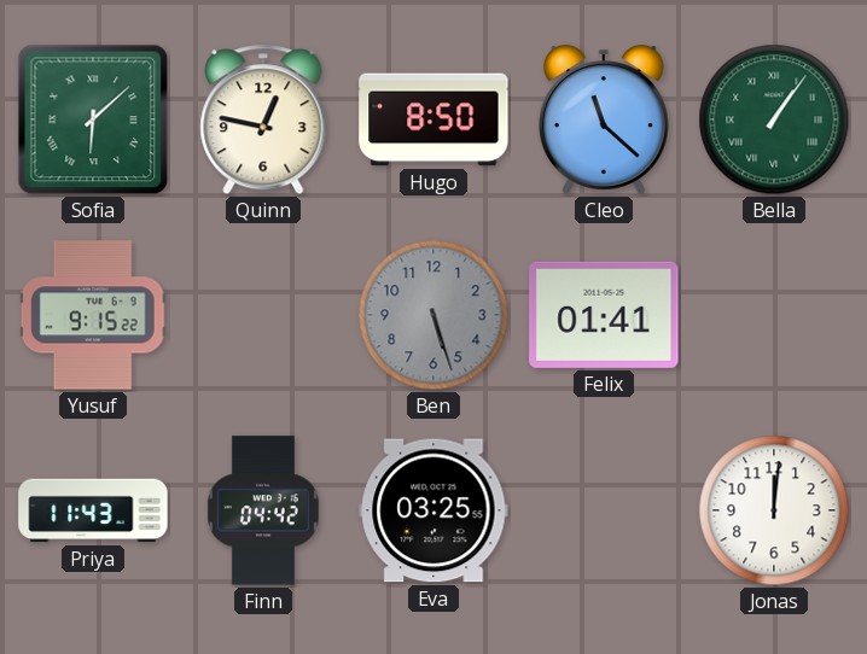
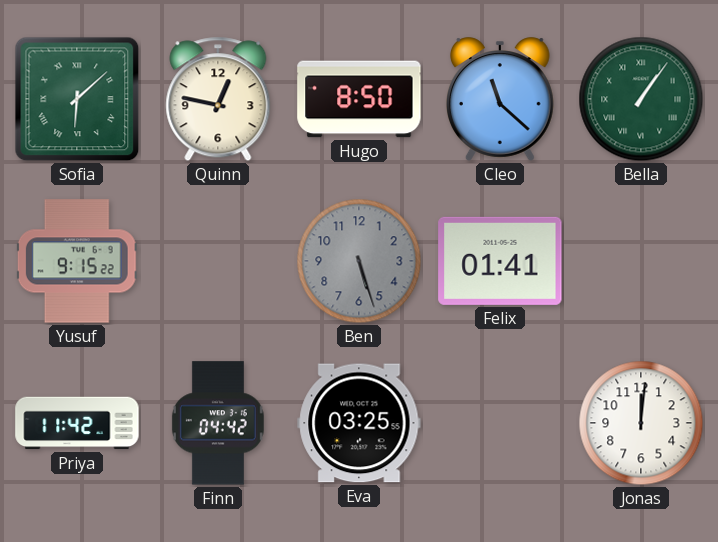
Priya: 11:43 -> 11:42
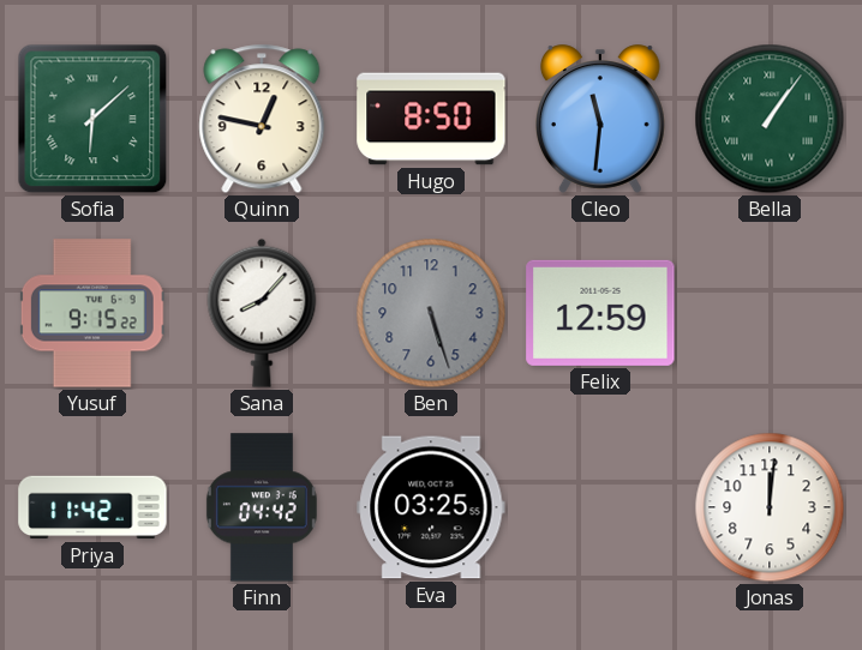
Cleo: 11:22 -> 11:31
Sana: none -> 8:07
Felix: 01:41 -> 12:59
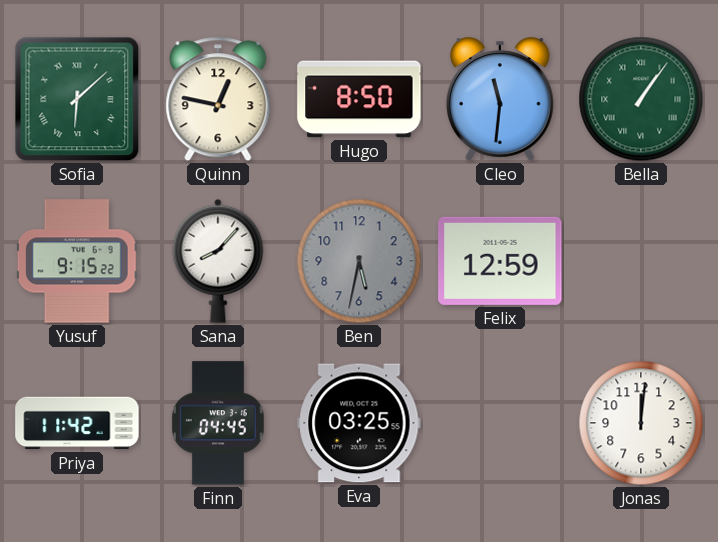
Ben: 5:27 -> 5:32
Finn: 04:42 -> 04:45
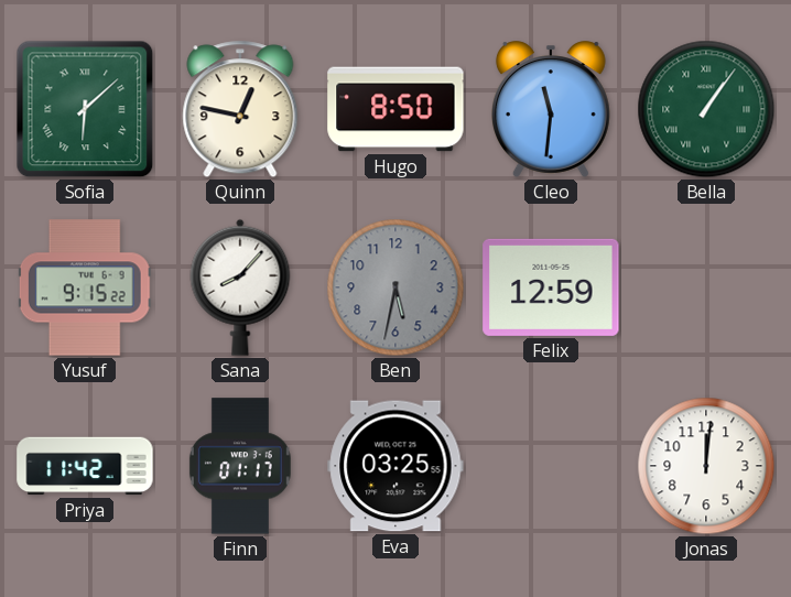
Finn: 04:45 -> 01:17
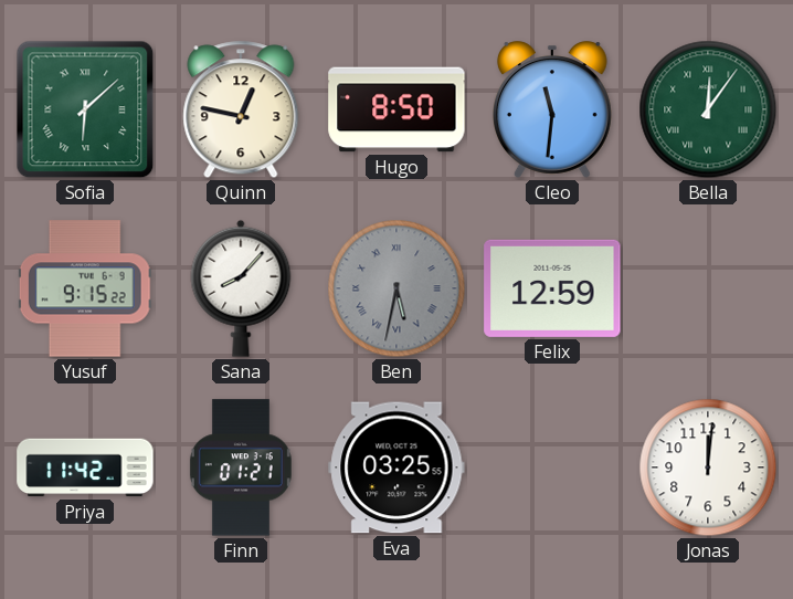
Bella: 1:06 -> 12:06
Ben numerals: Arabic -> Roman
Finn: 01:17 -> 01:21
